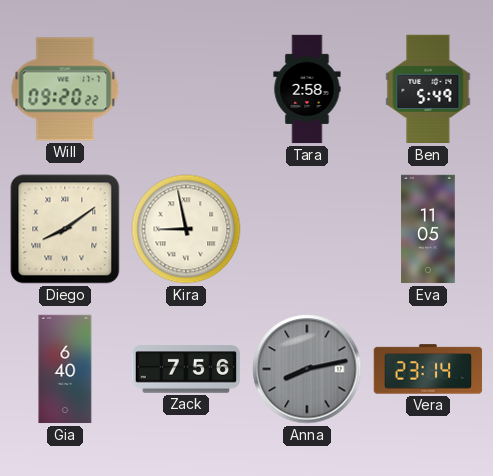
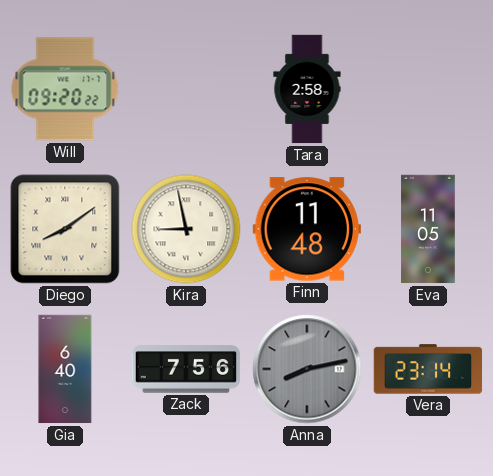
Ben: 5:49 -> none
Finn: none -> 11:48
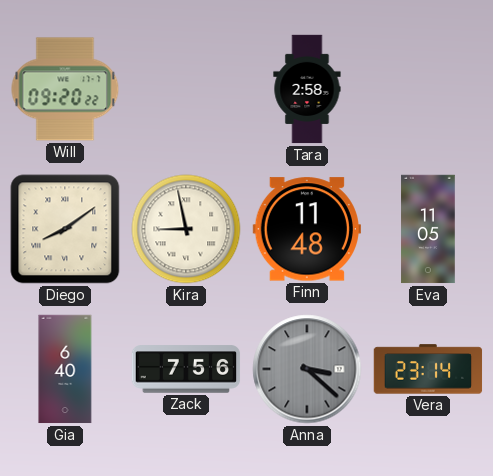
Anna: 8:13 -> 3:22
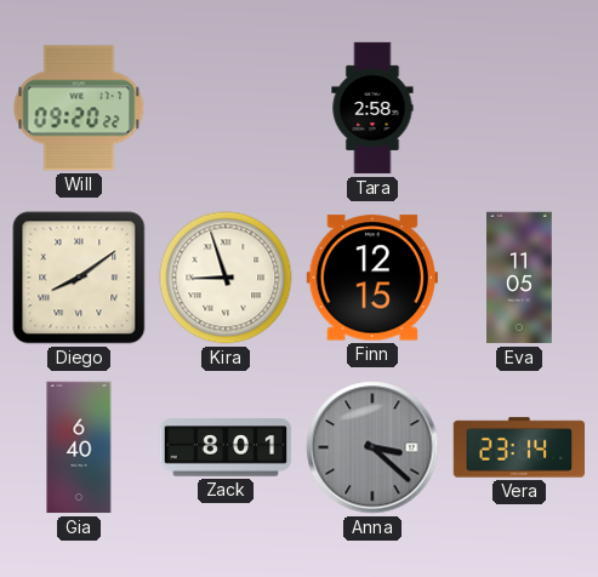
Kira: 8:58 -> 8:57
Finn: 11:48 -> 12:15
Zack: 7:56 -> 8:01
